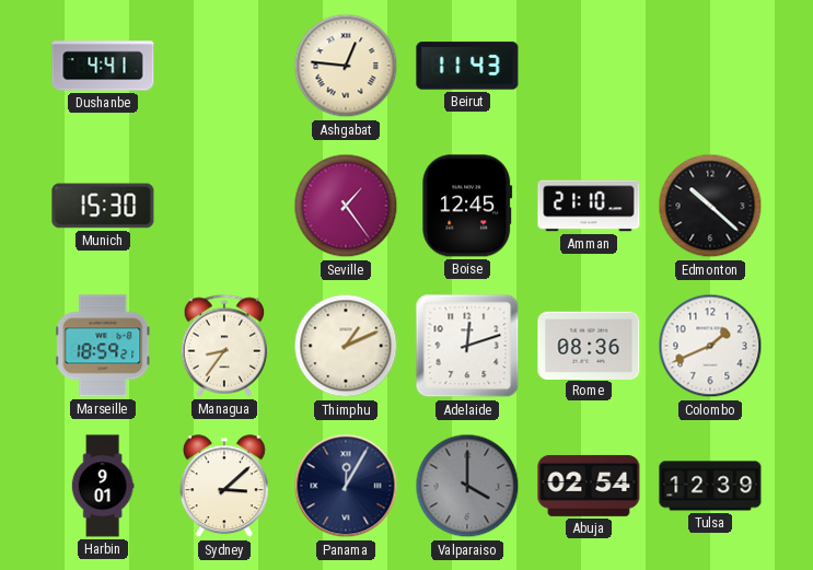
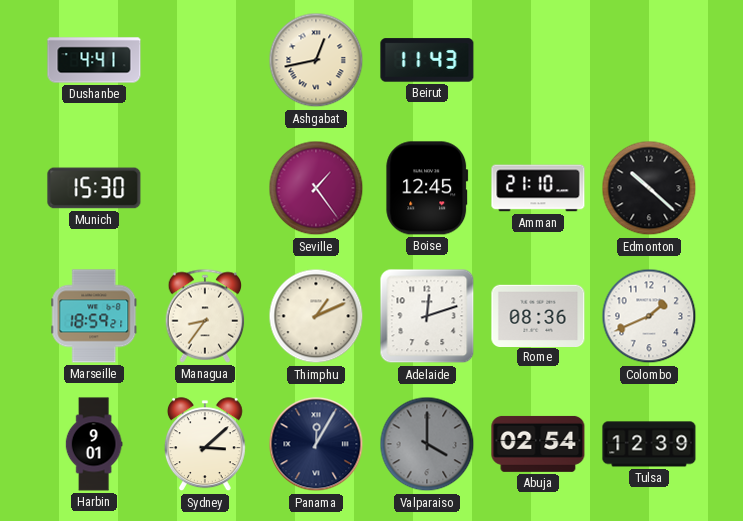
Ashgabat: 12:46 -> 12:43
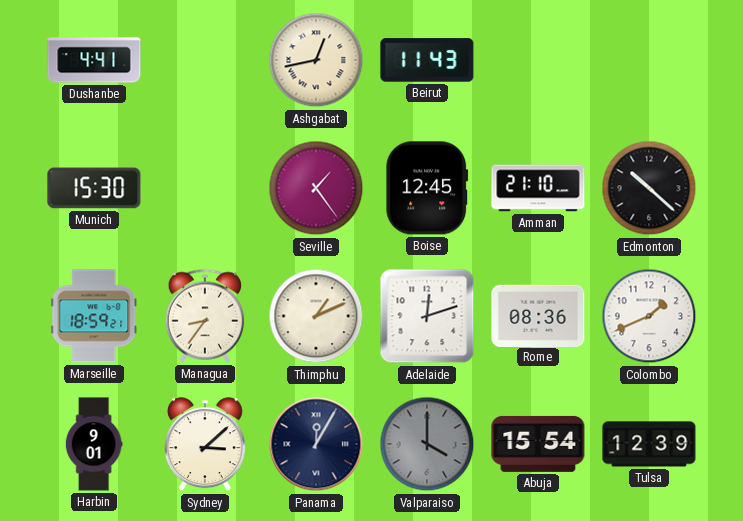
Abuja: 02:54 -> 15:54
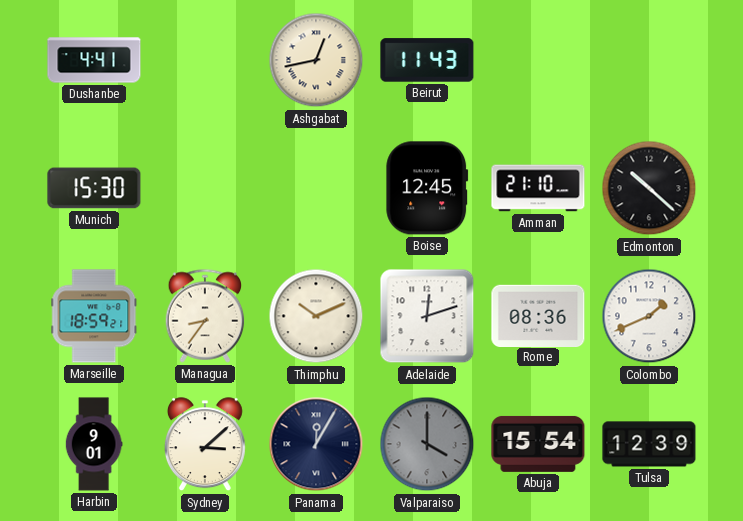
Seville: 1:24 -> none
Thimphu: 1:11 -> 10:11
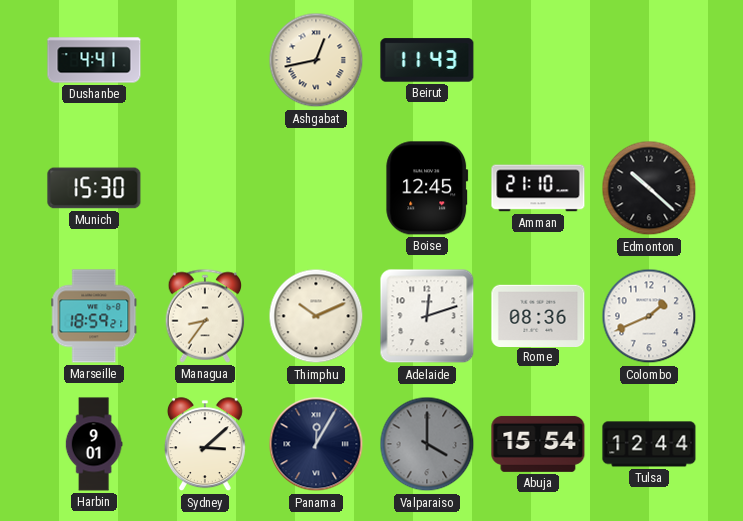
Tulsa: 12:39 -> 12:44
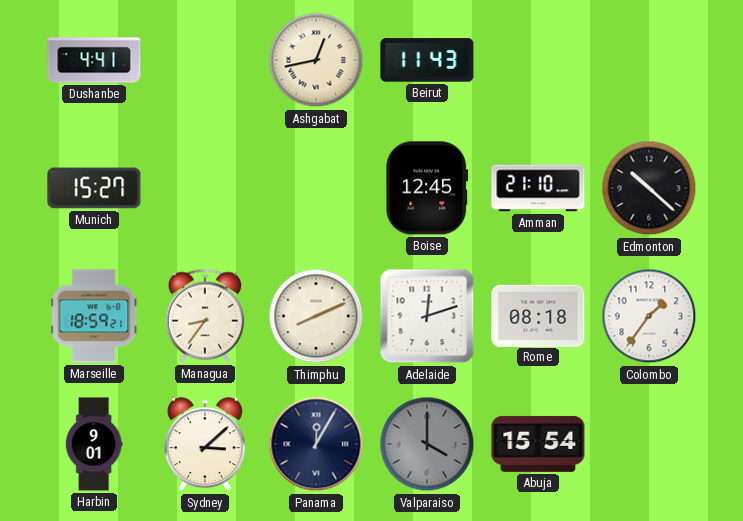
Munich: 15:30 -> 15:27
Thimphu: 10:11 -> 8:11
Rome: 08:36 -> 08:18
Colombo: 1:41 -> 1:36
Tulsa: 12:44 -> none
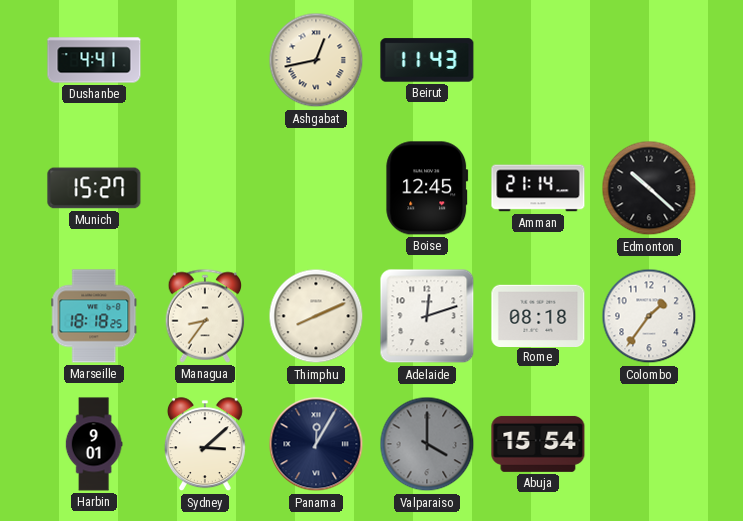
Amman: 21:10 -> 21:14
Marseille: 18:59 -> 18:18
